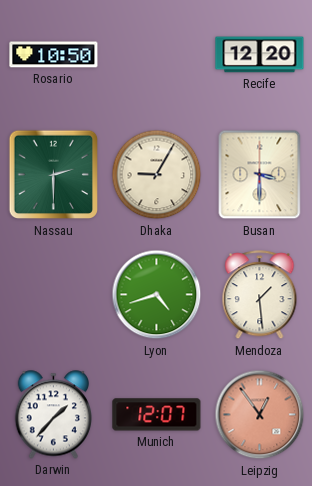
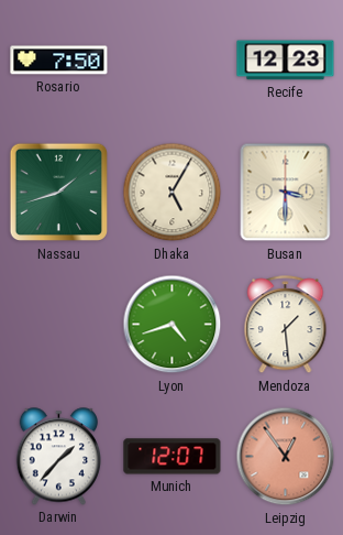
Rosario: 10:50 -> 7:50
Recife: 12:20 -> 12:23
Nassau: 2:30 -> 1:42
Dhaka: 9:05 -> 5:05
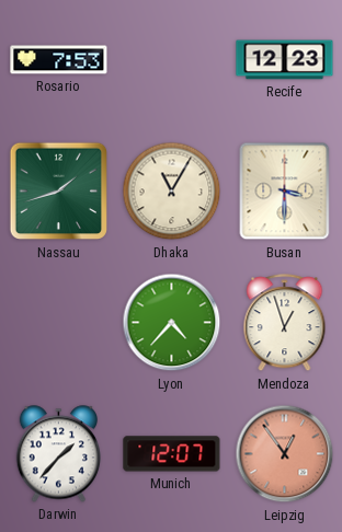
Rosario: 7:50 -> 7:53
Dhaka: 5:05 -> 11:05
Lyon: 4:42 -> 4:37
Mendoza: 1:29 -> 12:57
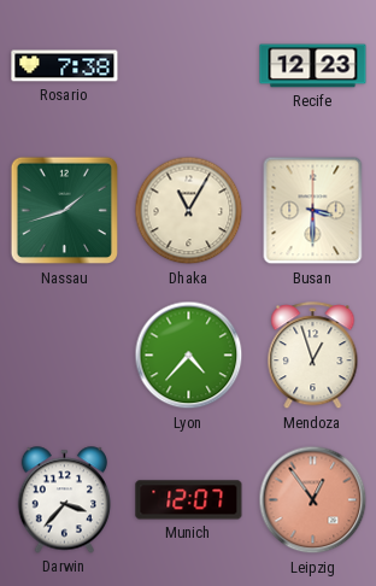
Rosario: 7:53 -> 7:38
Darwin: 1:37 -> 3:37
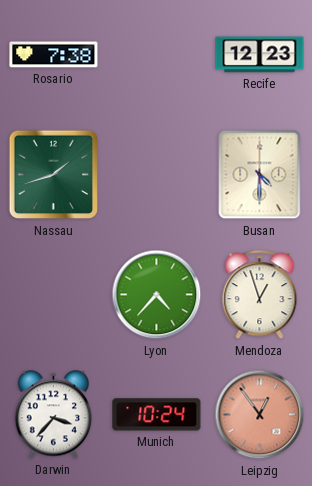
Dhaka: 11:05 -> none
Busan: 3:30 -> 4:30
Munich: 12:07 -> 10:24
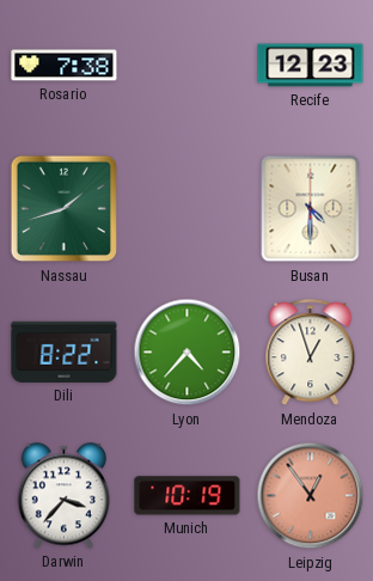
Dili: none -> 8:22
Munich: 10:24 -> 10:19
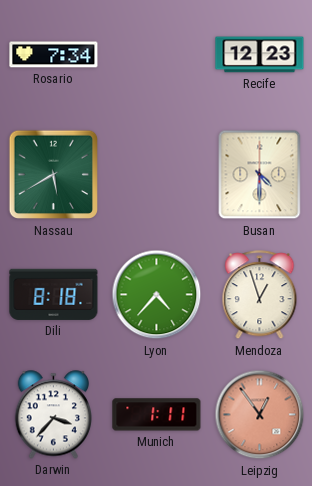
Rosario: 7:38 -> 7:34
Nassau: 1:42 -> 5:40
Dili: 8:22 -> 8:18
Munich: 10:19 -> 1:11
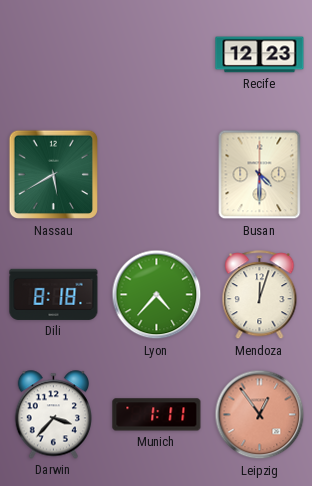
Rosario: 7:34 -> none
Mendoza: 12:57 -> 12:03
